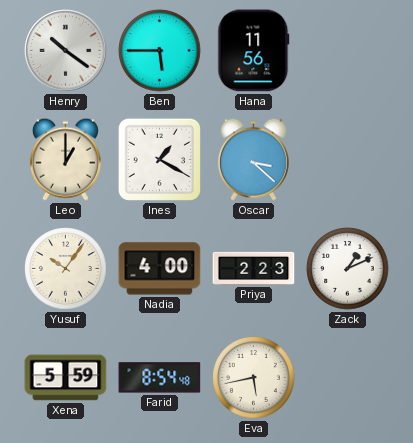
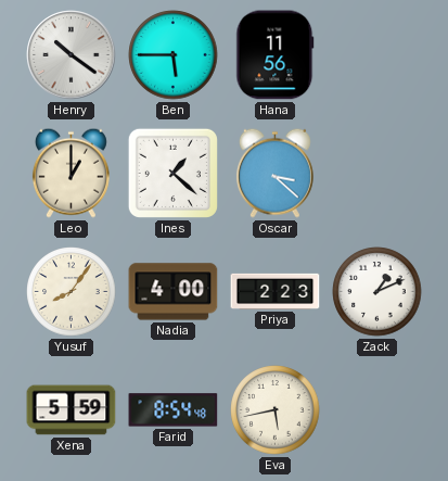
Ines: 1:20 -> 1:22
Yusuf: 10:06 -> 8:06
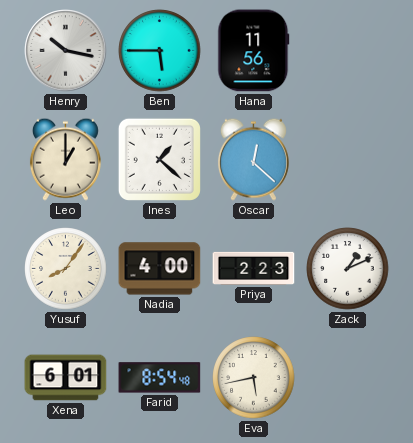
Henry: 10:21 -> 10:17
Oscar: 3:22 -> 12:22
Xena: 5:59 -> 6:01
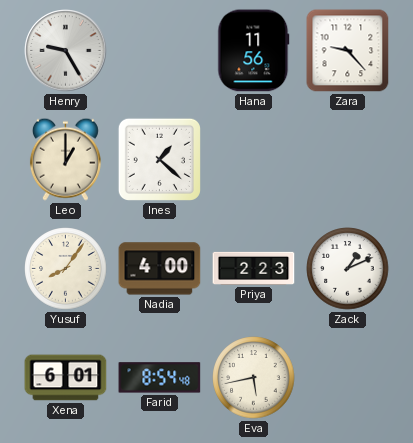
Henry: 10:17 -> 9:25
Ben: 5:45 -> none
Zara: none -> 9:23
Oscar: 12:22 -> none
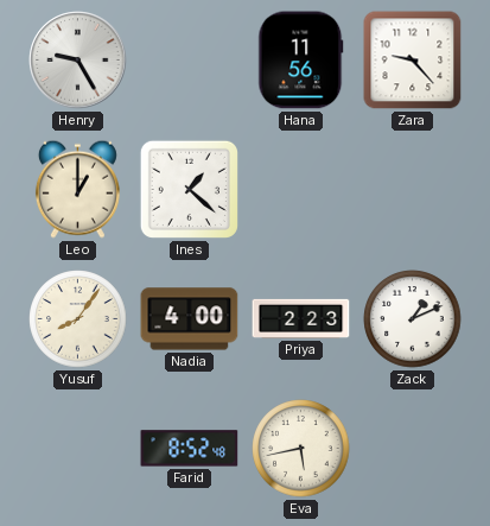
Xena: 6:01 -> none
Farid: 8:54 -> 8:52
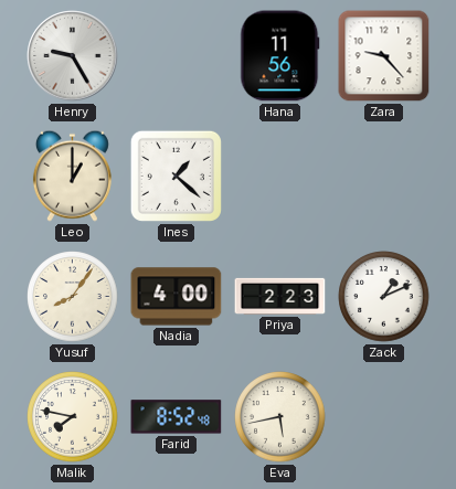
Malik: none -> 7:47
